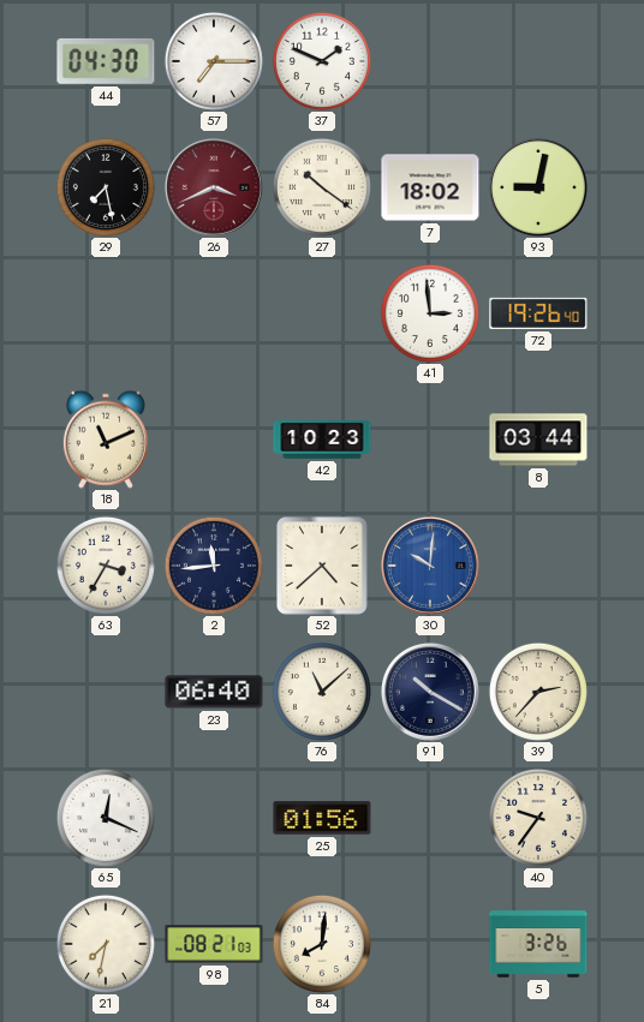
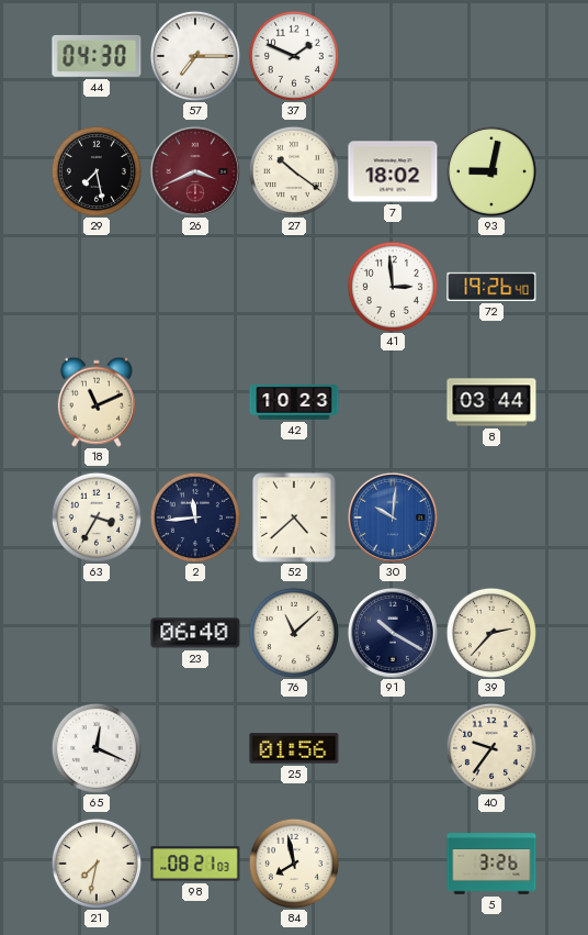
84: 8:01 -> 7:58
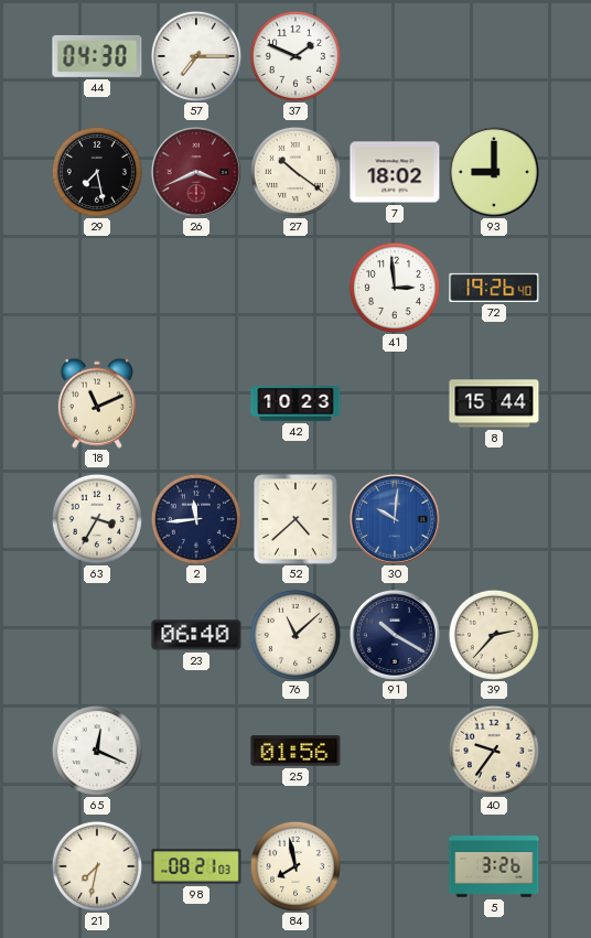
93: 9:02 -> 9:00
8: 03:44 -> 15:44
